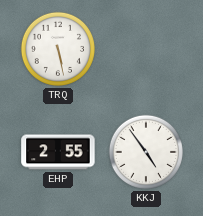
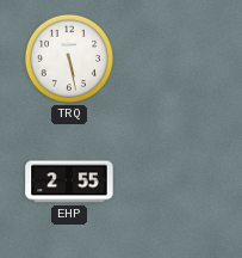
KKJ: 4:54 -> none
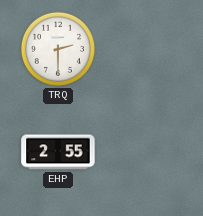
TRQ: 5:28 -> 2:30
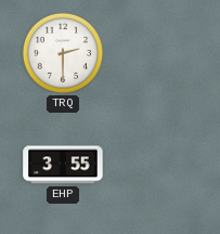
EHP: 2:55 -> 3:55
